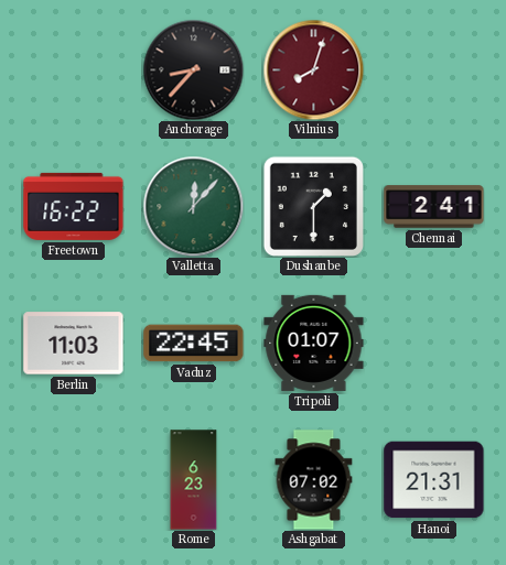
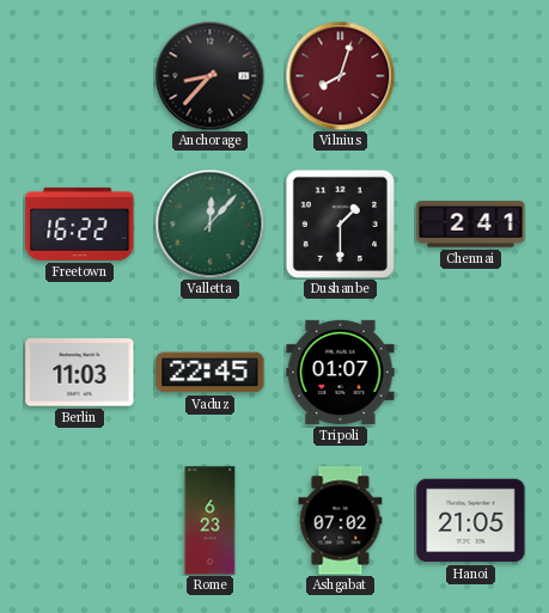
Hanoi: 21:31 -> 21:05
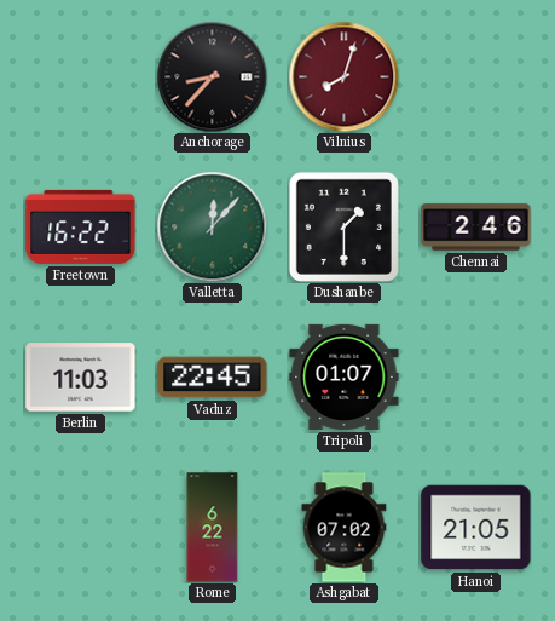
Chennai: 2:41 -> 2:46
Rome: 6:23 -> 6:22
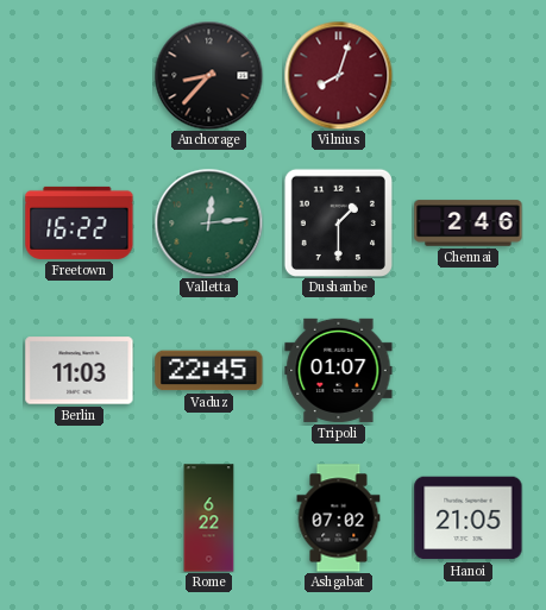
Valletta: 12:07 -> 12:14
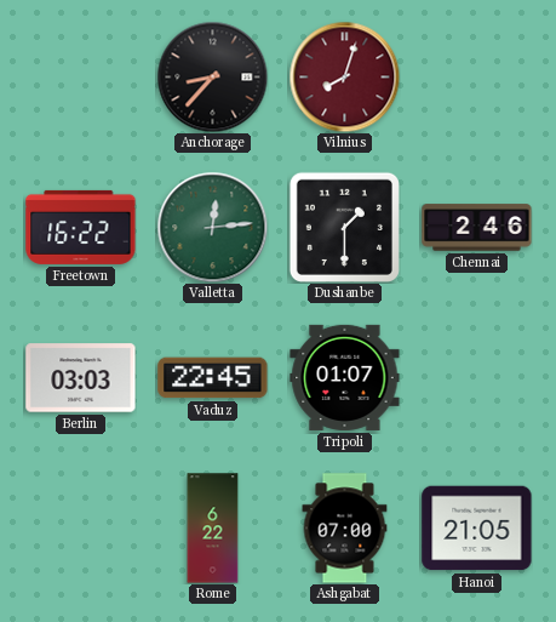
Berlin: 11:03 -> 03:03
Ashgabat: 07:02 -> 07:00
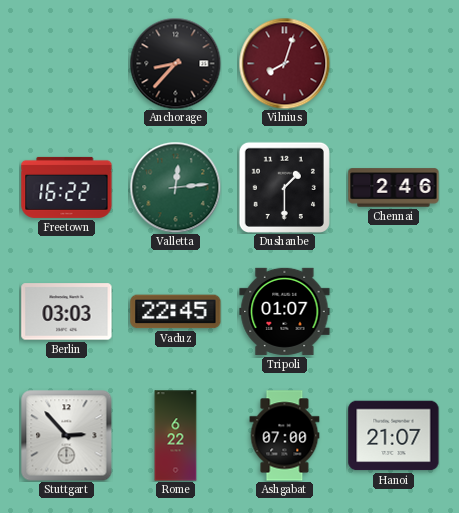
Stuttgart: none -> 2:53
Hanoi: 21:05 -> 21:07
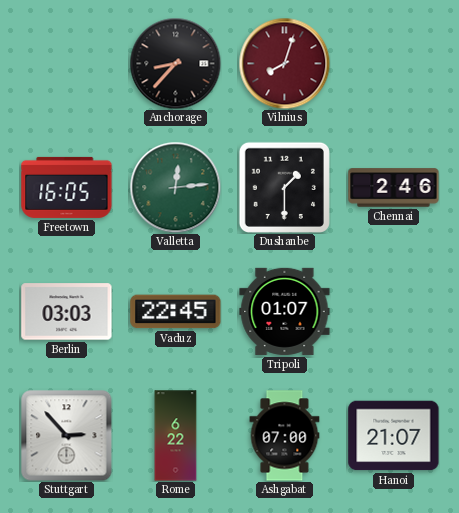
Freetown: 16:22 -> 16:05
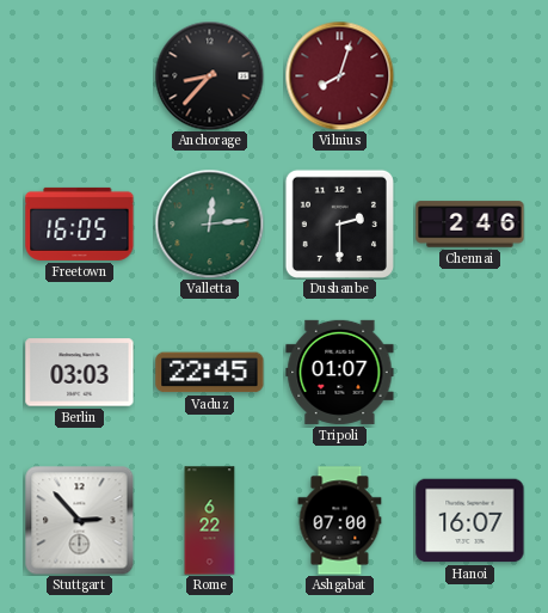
Dushanbe: 1:30 -> 2:30
Hanoi: 21:07 -> 16:07
